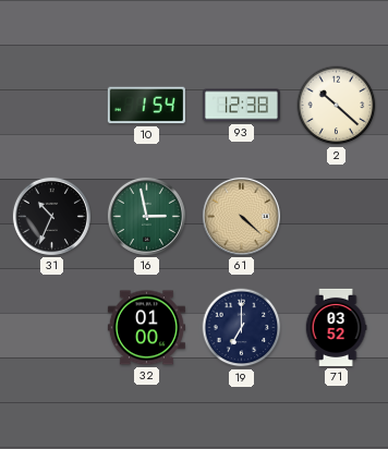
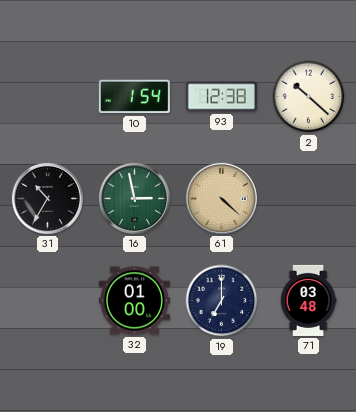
31: 10:34 -> 10:35
71: 03:52 -> 03:48
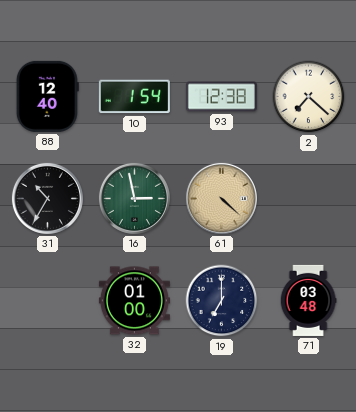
88: none -> 12:40
2: 10:22 -> 7:22
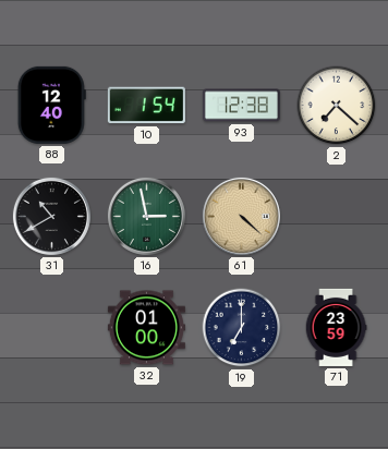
31: 10:35 -> 10:40
71: 03:48 -> 23:59
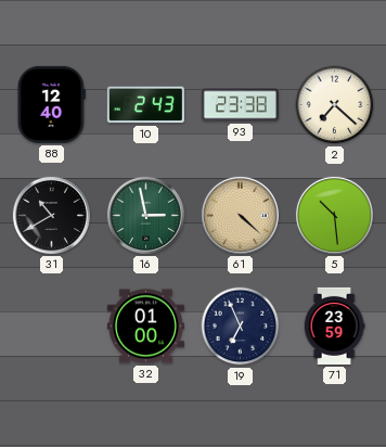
10: 1:54 -> 2:43
93: 12:38 -> 23:38
5: none -> 10:29
19: 7:00 -> 6:56
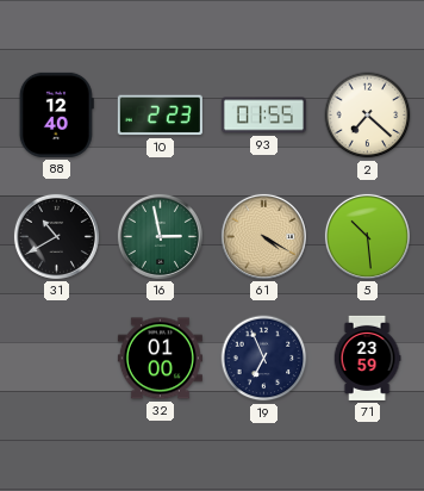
10: 2:43 -> 2:23
93: 23:38 -> 01:55
61: 4:22 -> 4:20
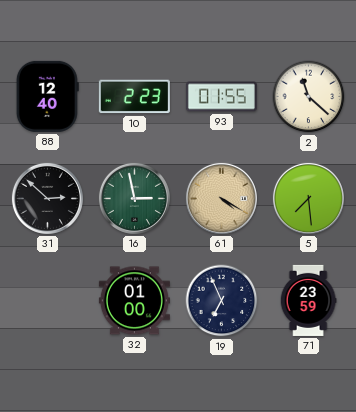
2: 7:22 -> 11:22
31: 10:40 -> 2:52
5: 10:29 -> 7:29
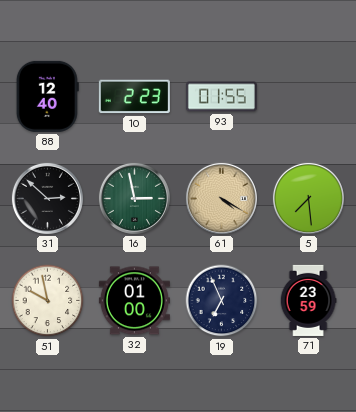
2: 11:22 -> none
51: none -> 9:58
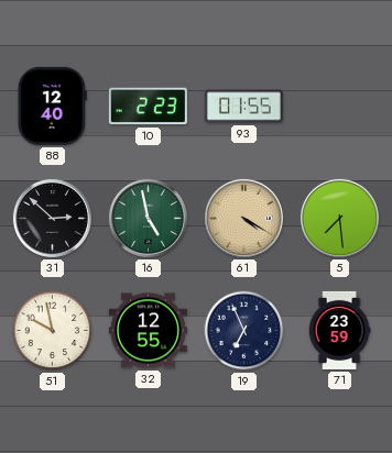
16: 2:58 -> 4:58
32: 01:00 -> 12:55
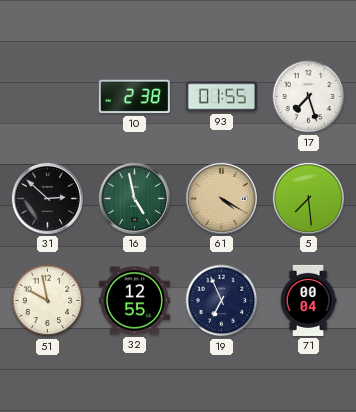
88: 12:40 -> none
10: 2:23 -> 2:38
17: none -> 7:27
71: 23:59 -> 00:04
